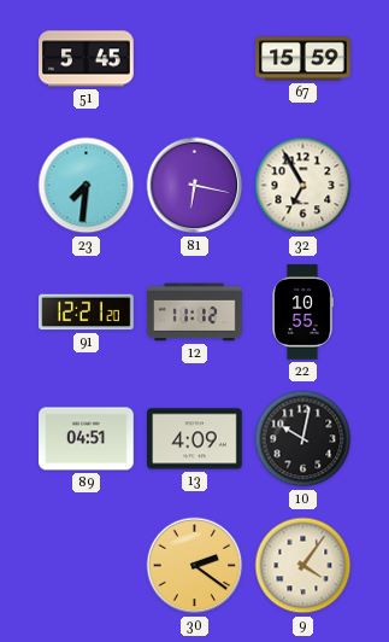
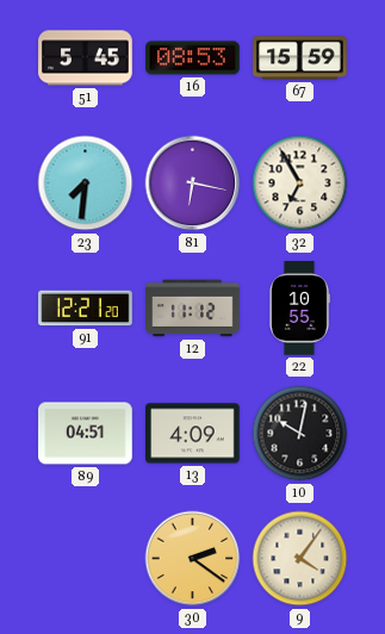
16: none -> 08:53
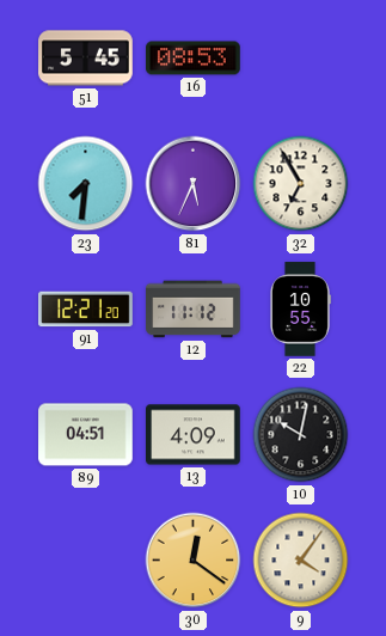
67: 15:59 -> none
81: 6:17 -> 5:34
30: 2:21 -> 12:21
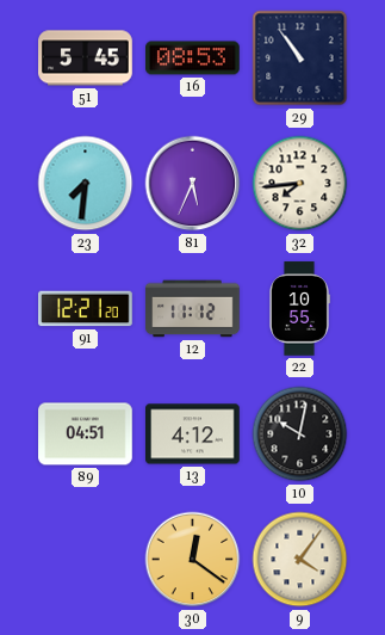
29: none -> 10:54
32: 6:55 -> 7:44
13: 4:09 -> 4:12
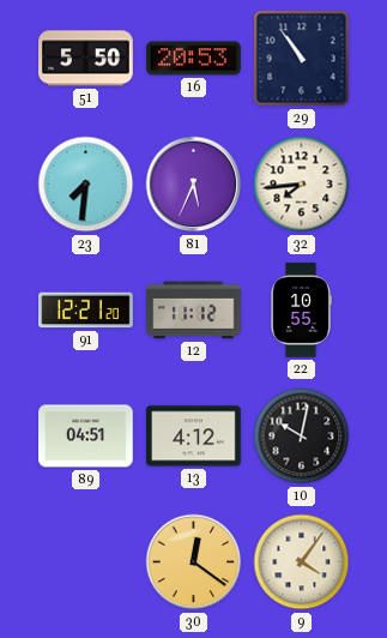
51: 5:45 -> 5:50
16: 08:53 -> 20:53
